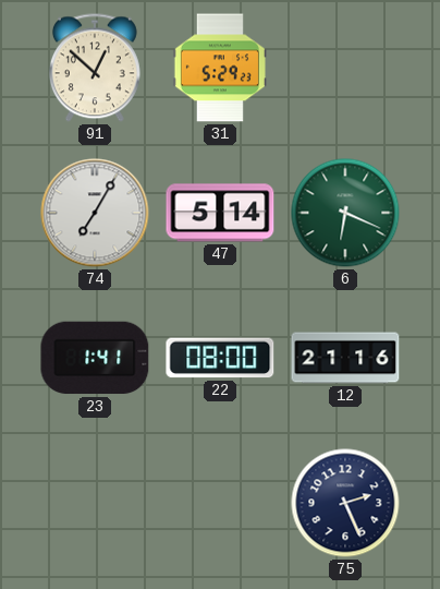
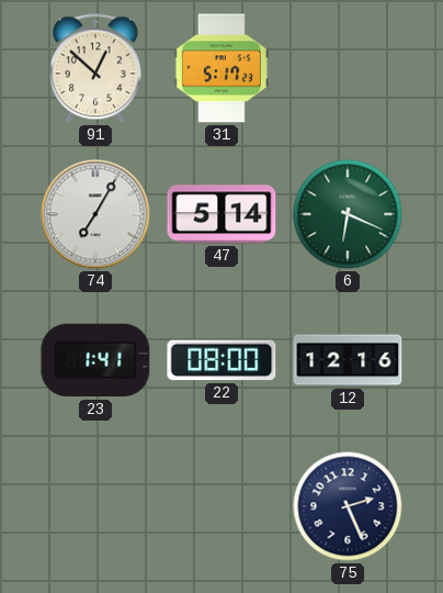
31: 5:29 -> 5:17
12: 21:16 -> 12:16
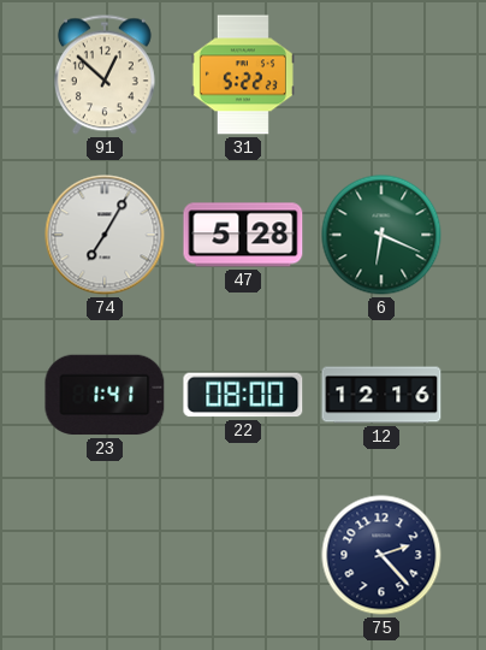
31: 5:17 -> 5:22
47: 5:14 -> 5:28
75: 2:26 -> 2:23
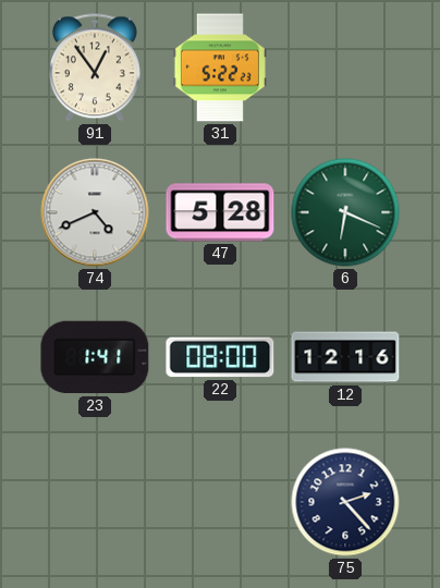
91: 12:52 -> 12:54
74: 7:05 -> 4:41
